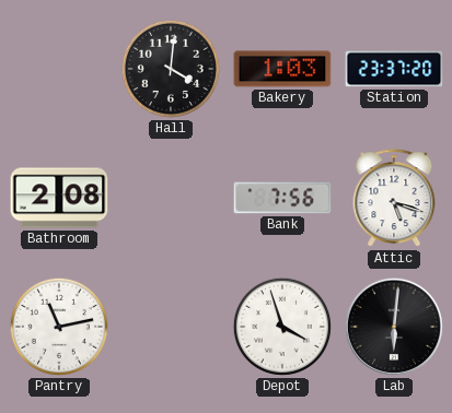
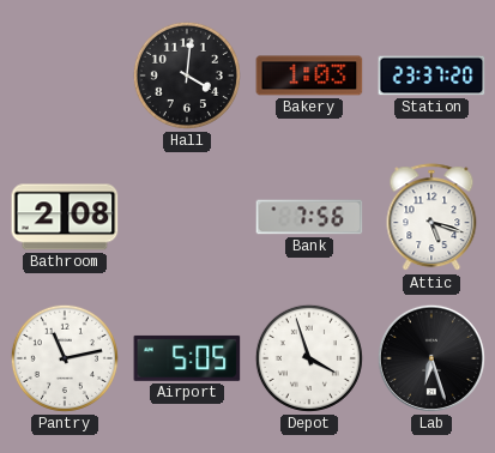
Airport: none -> 5:05
Lab: 6:01 -> 6:27
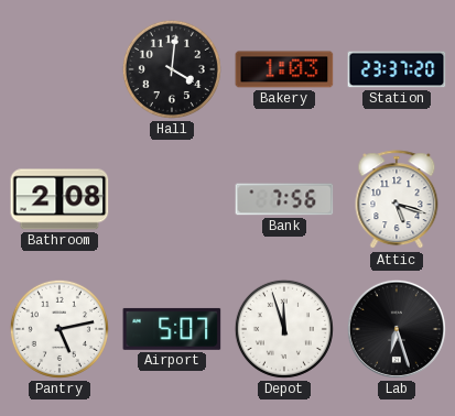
Pantry: 11:13 -> 5:13
Airport: 5:05 -> 5:07
Depot: 3:57 -> 11:57
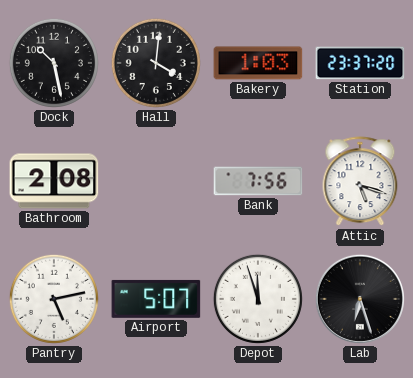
Dock: none -> 10:28
